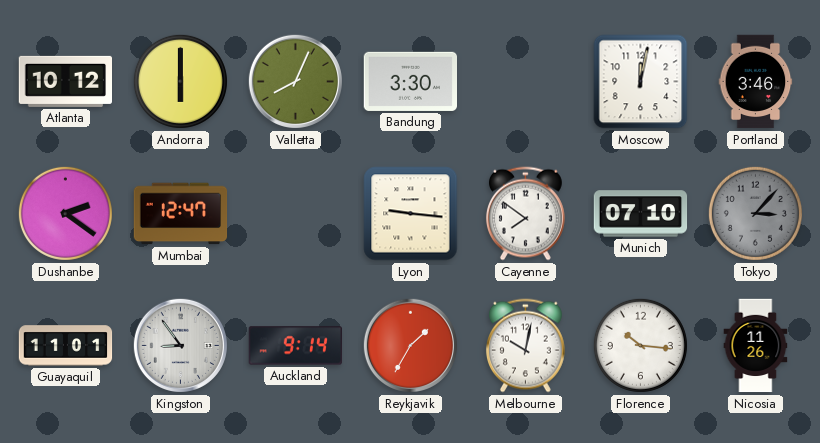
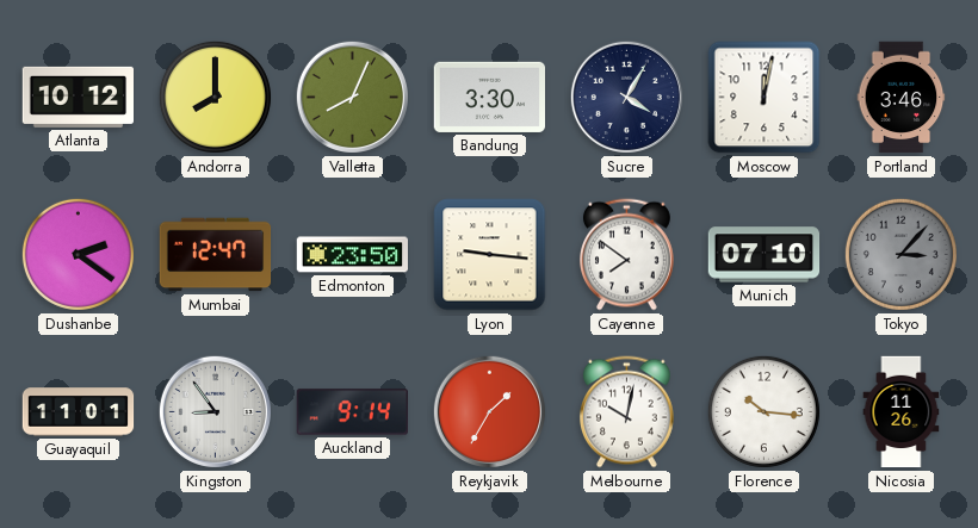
Andorra: 6:00 -> 8:00
Sucre: none -> 4:05
Edmonton: none -> 23:50
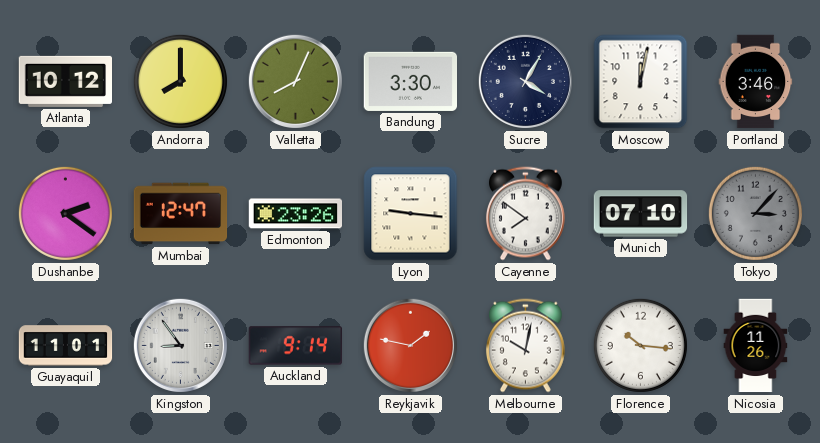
Edmonton: 23:50 -> 23:26
Reykjavik: 1:35 -> 1:47
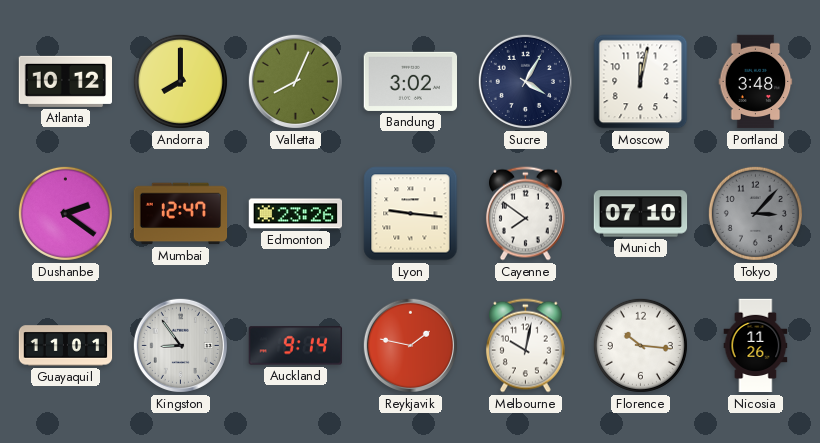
Bandung: 3:30 -> 3:02
Portland: 3:46 -> 3:48
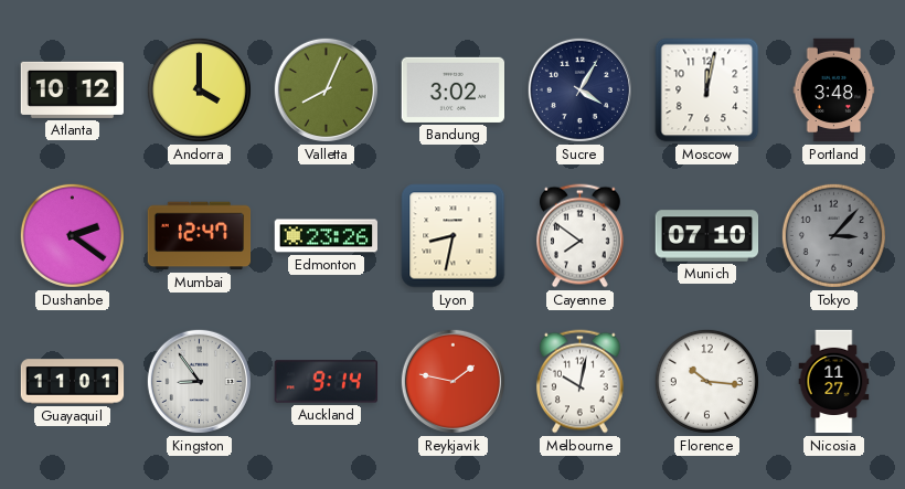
Andorra: 8:00 -> 4:00
Lyon: 9:16 -> 8:32
Nicosia: 11:26 -> 11:27
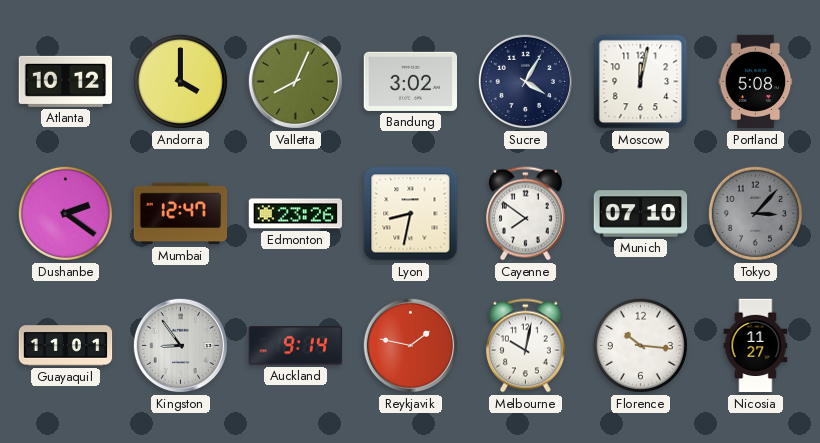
Portland: 3:48 -> 5:08
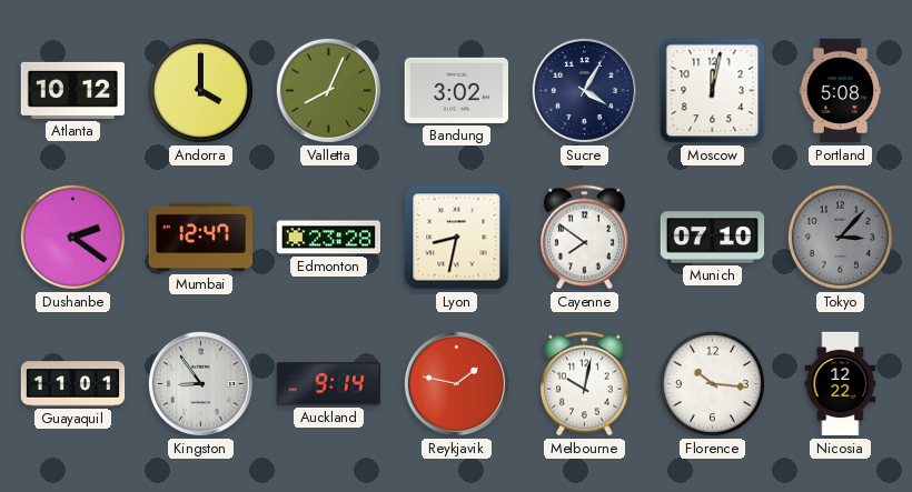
Edmonton: 23:26 -> 23:28
Nicosia: 11:27 -> 12:22
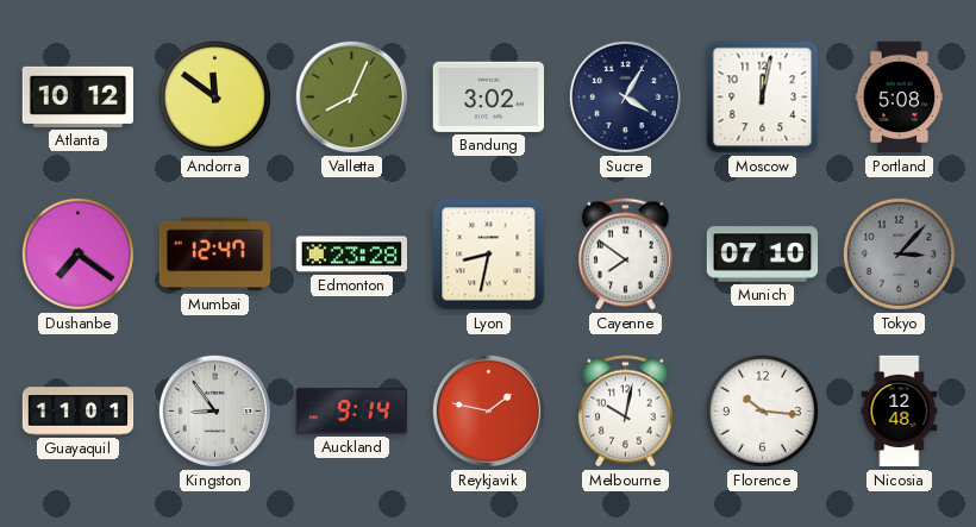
Andorra: 4:00 -> 11:51
Dushanbe: 2:21 -> 7:21
Nicosia: 12:22 -> 12:48
